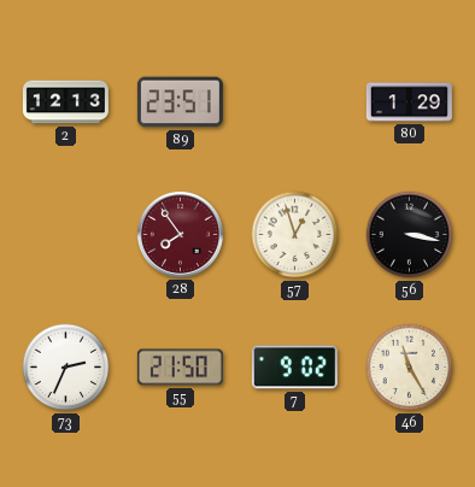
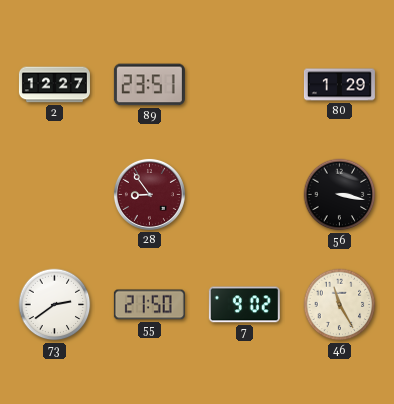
2: 12:13 -> 12:27
28: 7:54 -> 8:54
57: 12:57 -> none
73: 2:34 -> 2:39
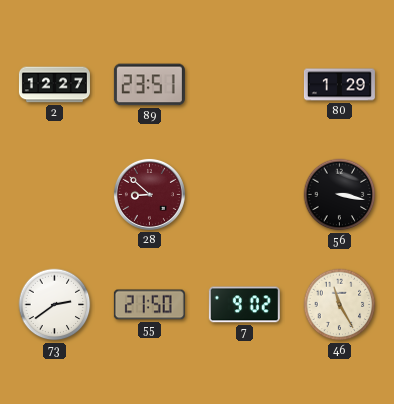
28: 8:54 -> 8:52
